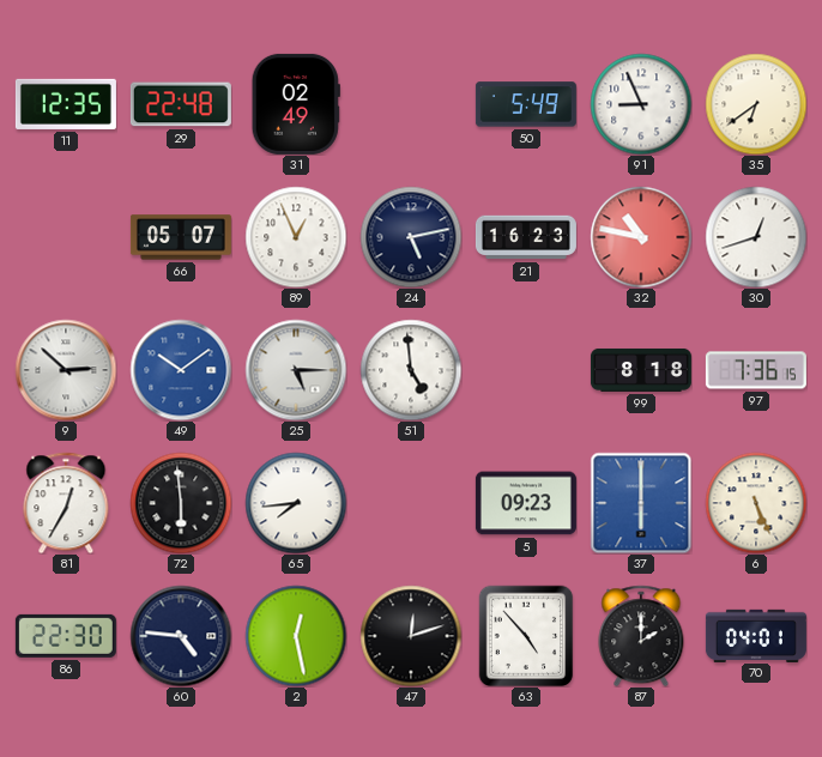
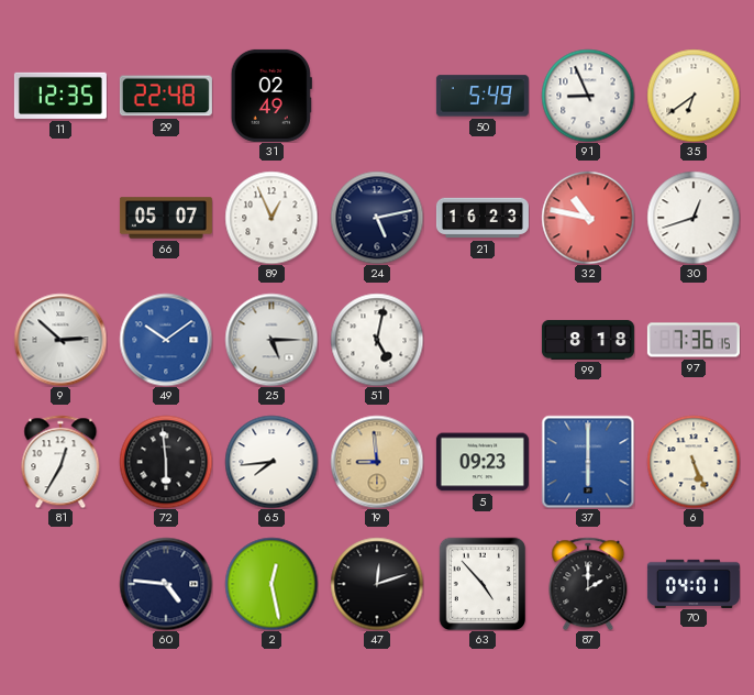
51: 4:59 -> 5:02
19: none -> 8:59
86: 22:30 -> none
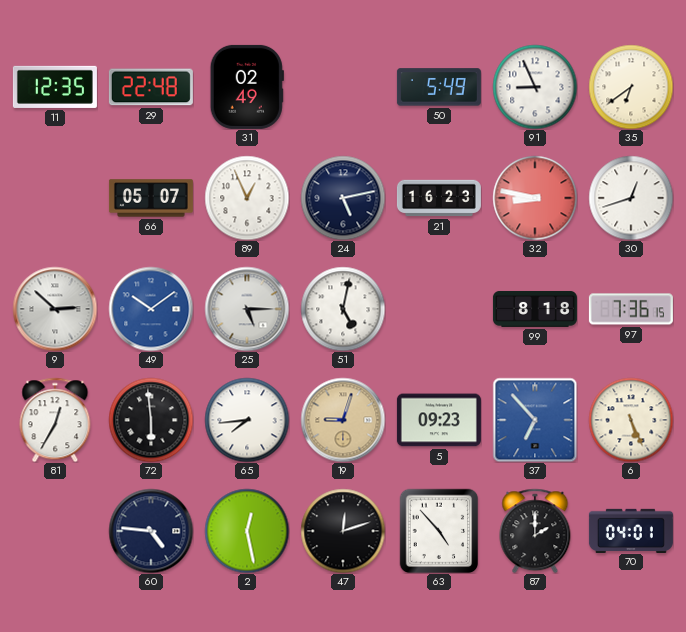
32: 10:47 -> 8:47
19: 8:59 -> 9:03
37: 6:00 -> 6:53
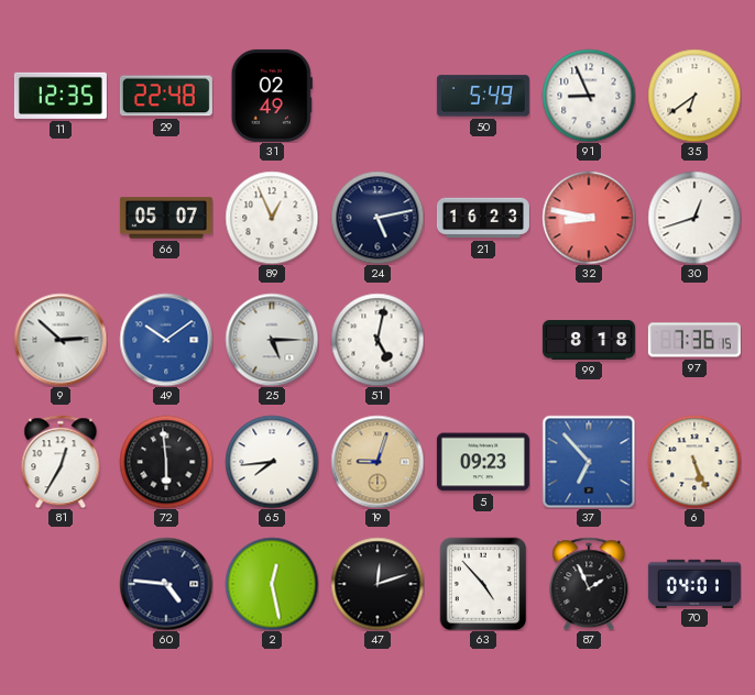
87: 2:00 -> 1:56
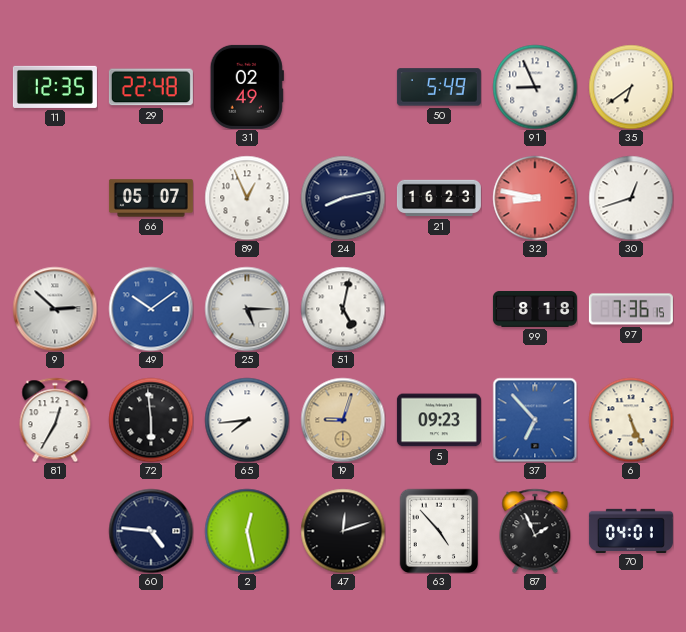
24: 5:13 -> 8:13
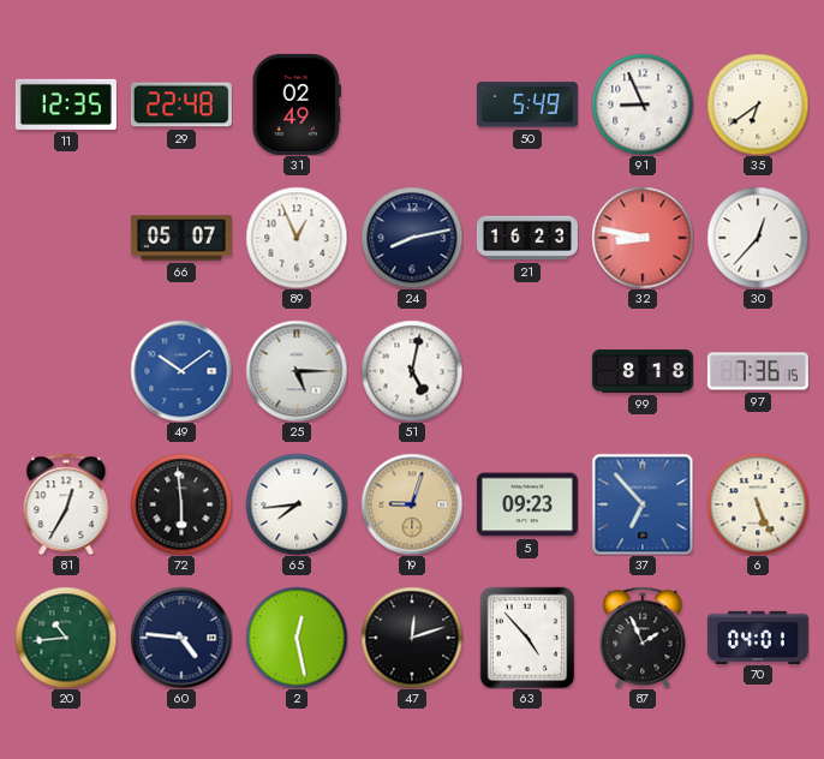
30: 12:42 -> 12:37
9: 2:52 -> none
20: none -> 10:44
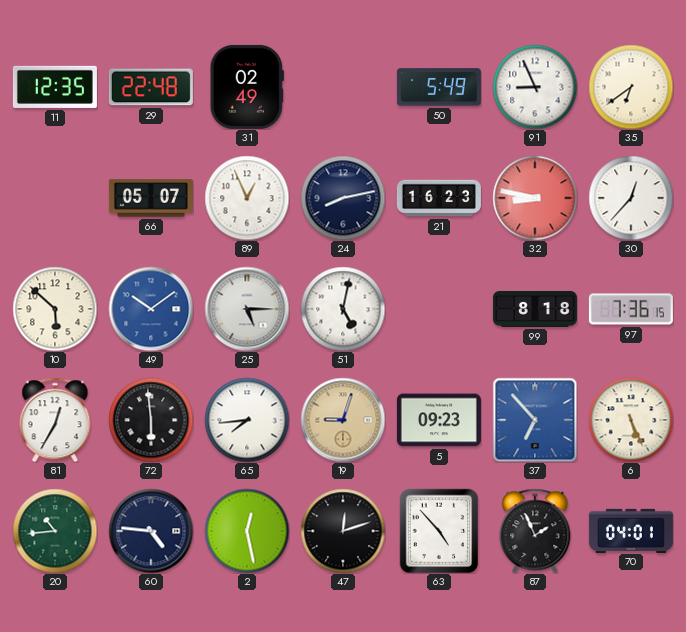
10: none -> 5:52
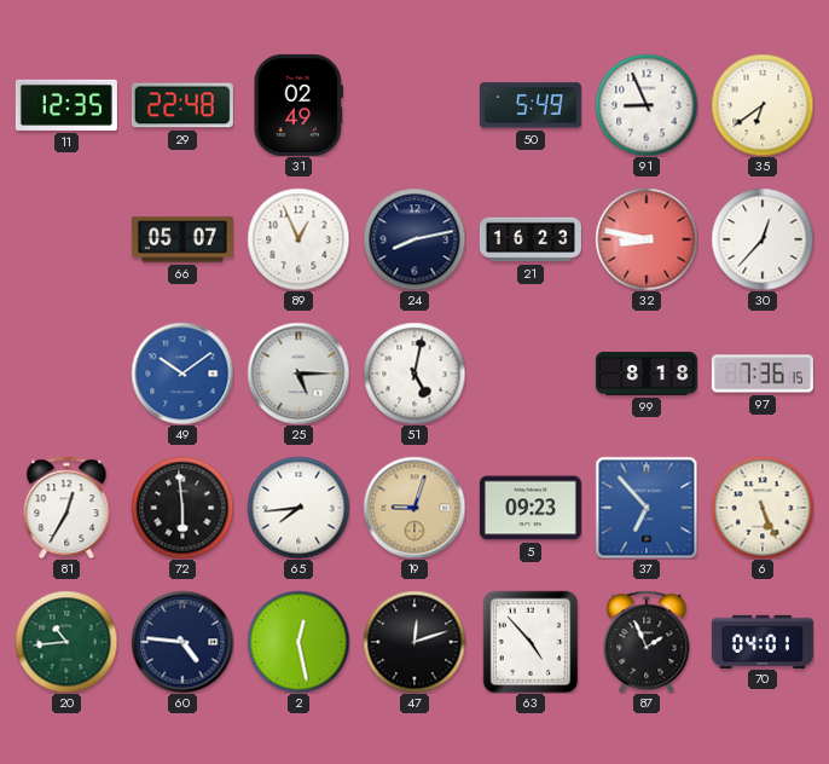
10: 5:52 -> none
